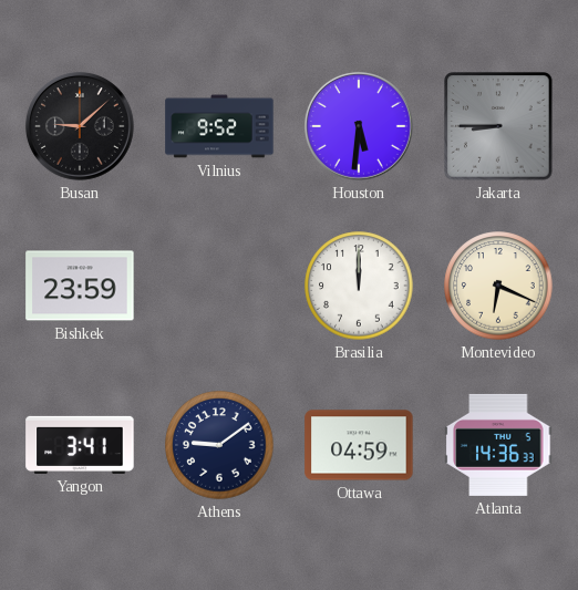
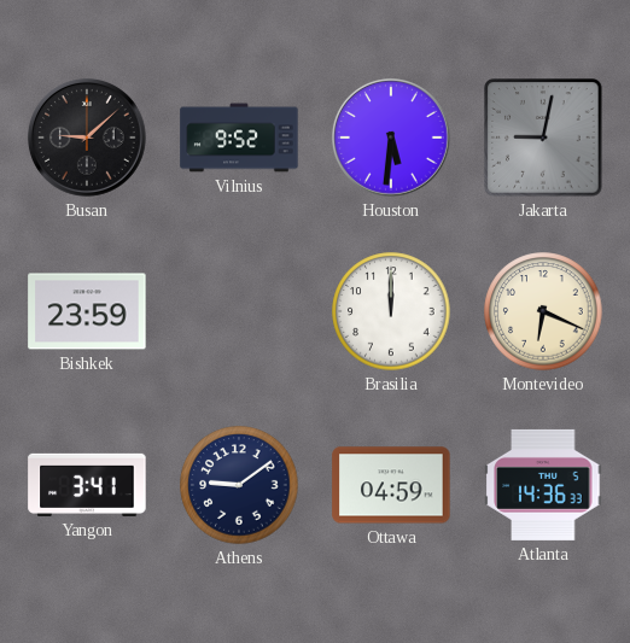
Jakarta: 8:45 -> 9:02
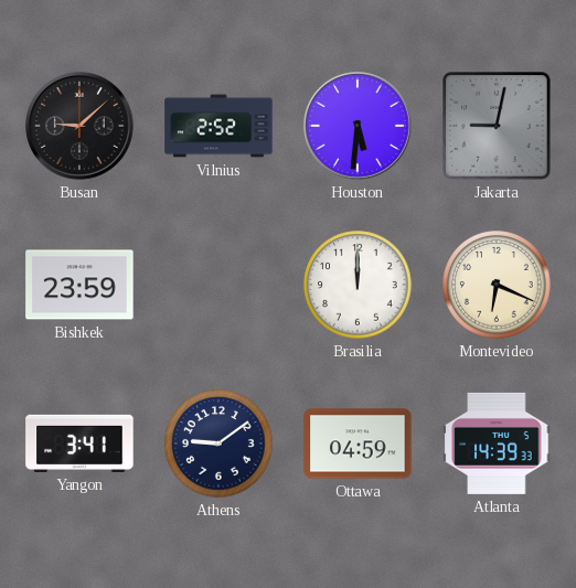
Vilnius: 9:52 -> 2:52
Atlanta: 14:36 -> 14:39
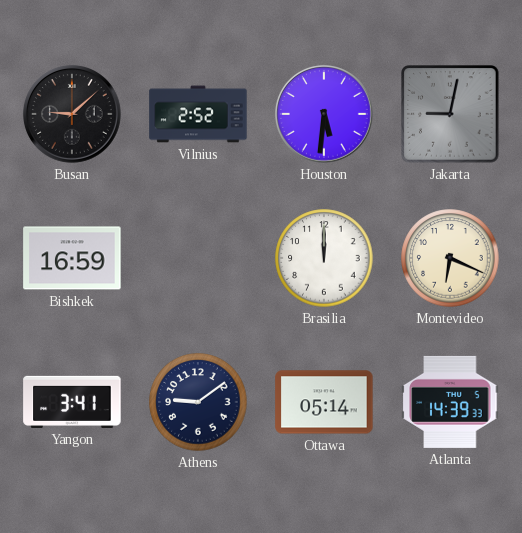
Bishkek: 23:59 -> 16:59
Ottawa: 04:59 -> 05:14
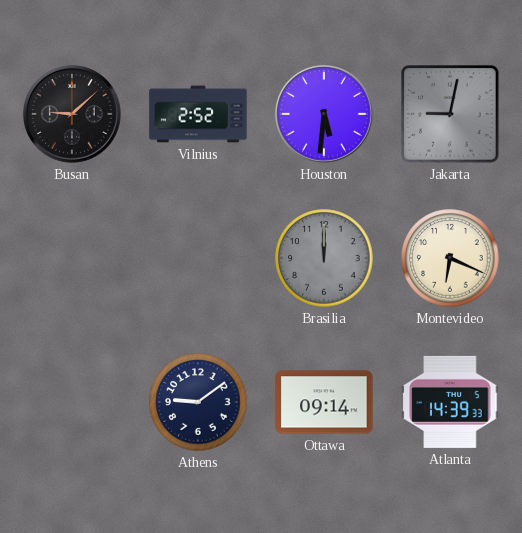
Bishkek: 16:59 -> none
Brasilia dial: white -> grey
Yangon: 3:41 -> none
Ottawa: 05:14 -> 09:14
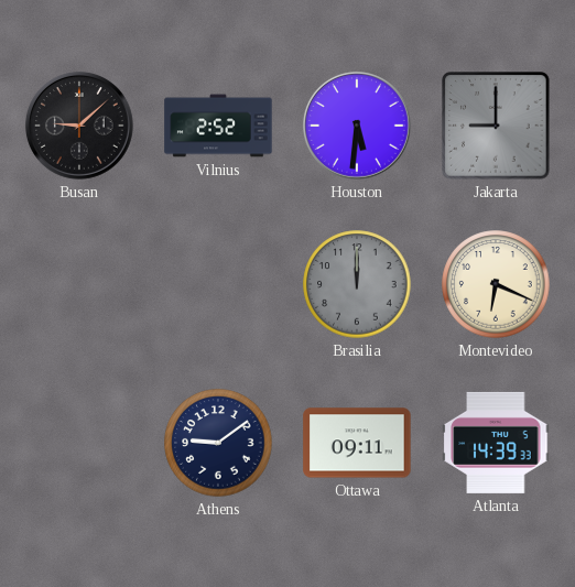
Jakarta: 9:02 -> 9:00
Ottawa: 09:14 -> 09:11
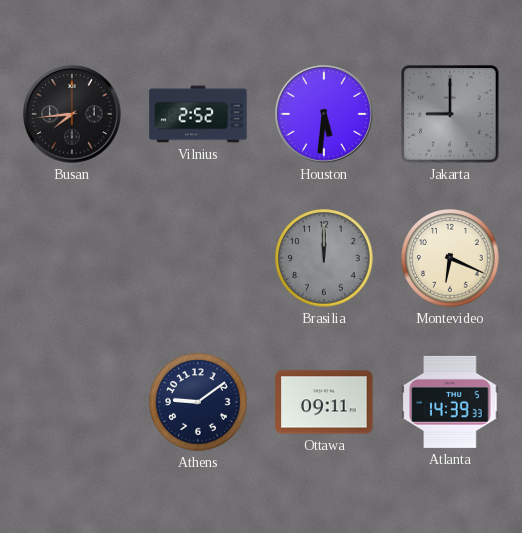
Busan: 9:08 -> 7:44
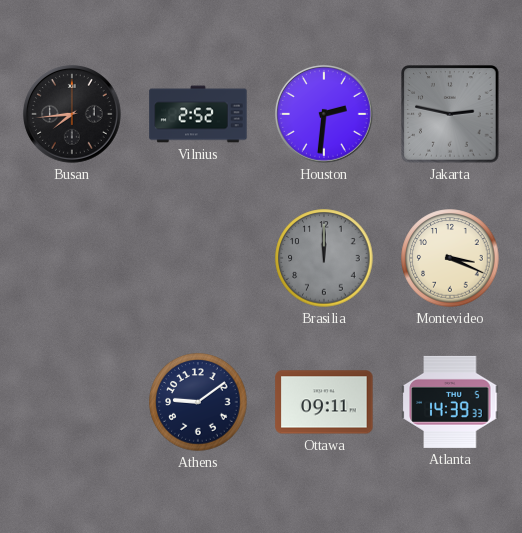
Houston: 5:31 -> 2:31
Jakarta: 9:00 -> 2:47
Montevideo: 6:19 -> 3:19
